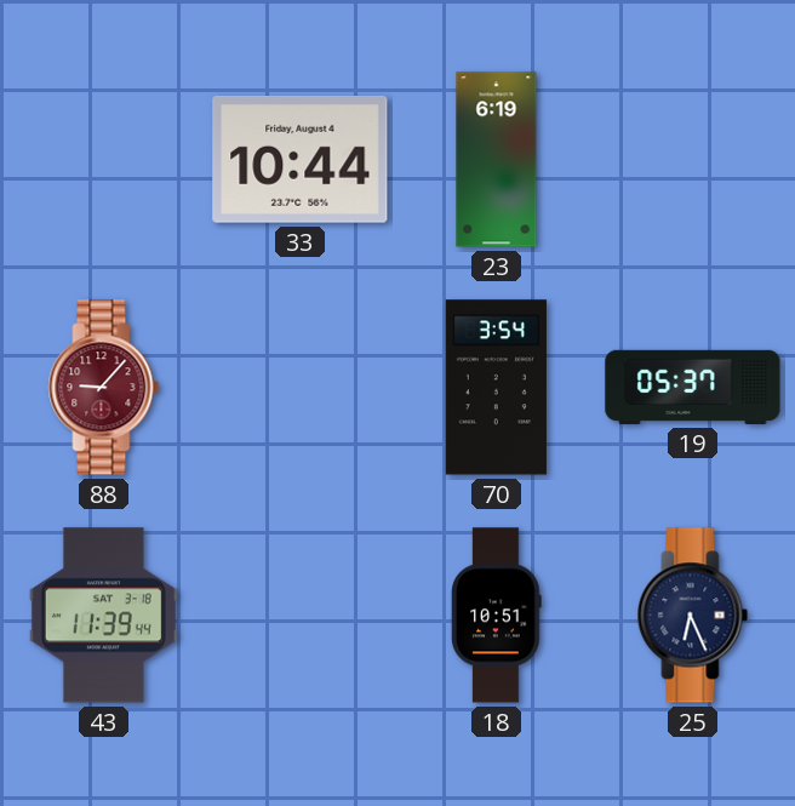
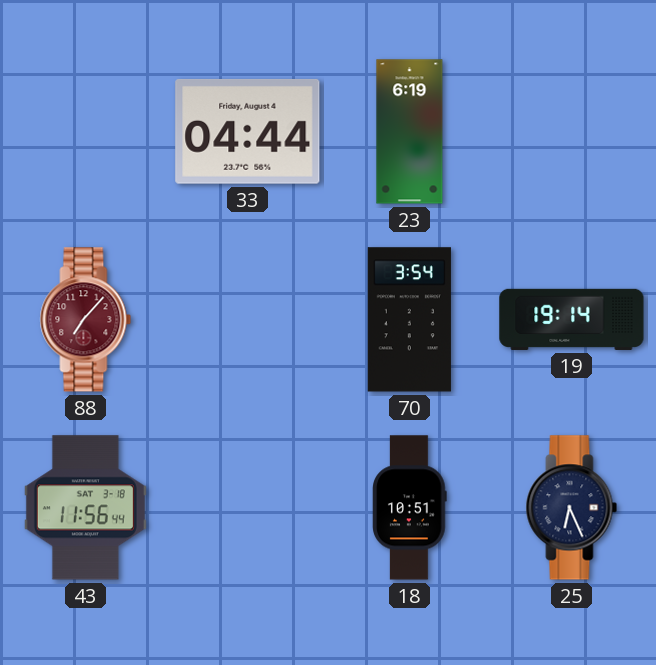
33: 10:44 -> 04:44
88: 9:07 -> 7:07
19: 05:37 -> 19:14
43: 11:39 -> 11:56
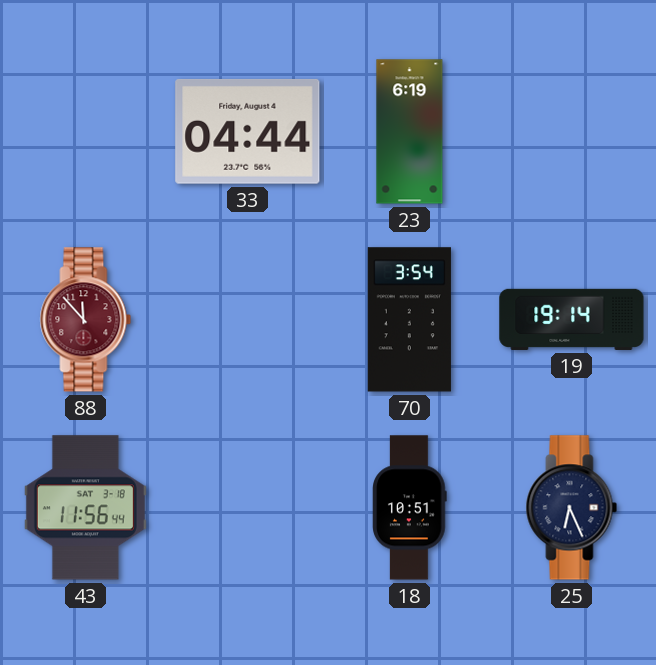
88: 7:07 -> 11:53
